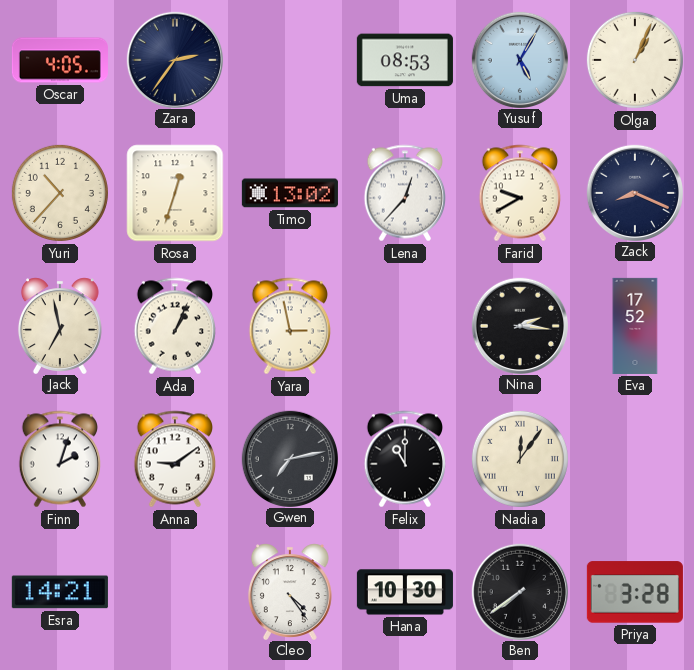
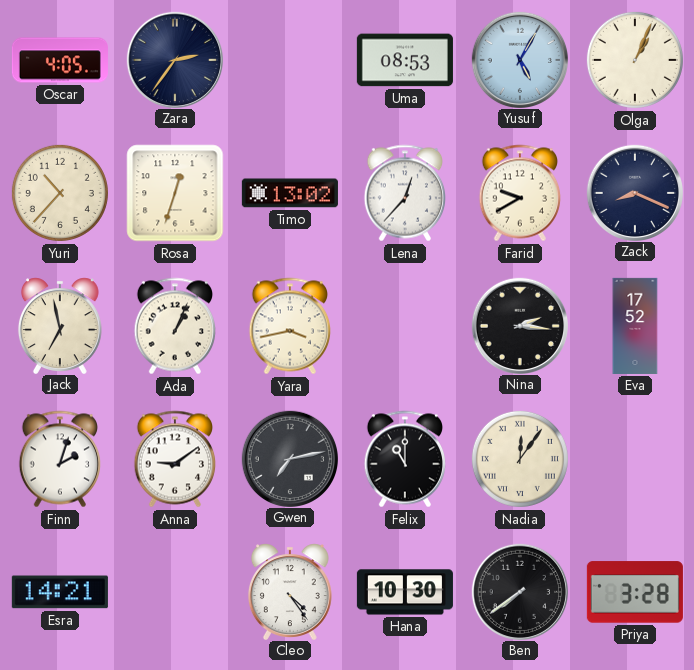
Yara: 2:58 -> 3:43
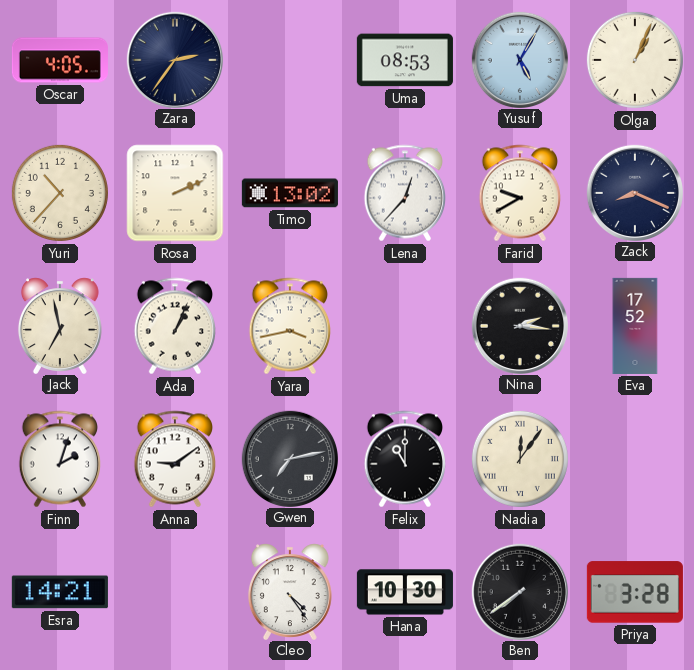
Rosa: 12:33 -> 2:11
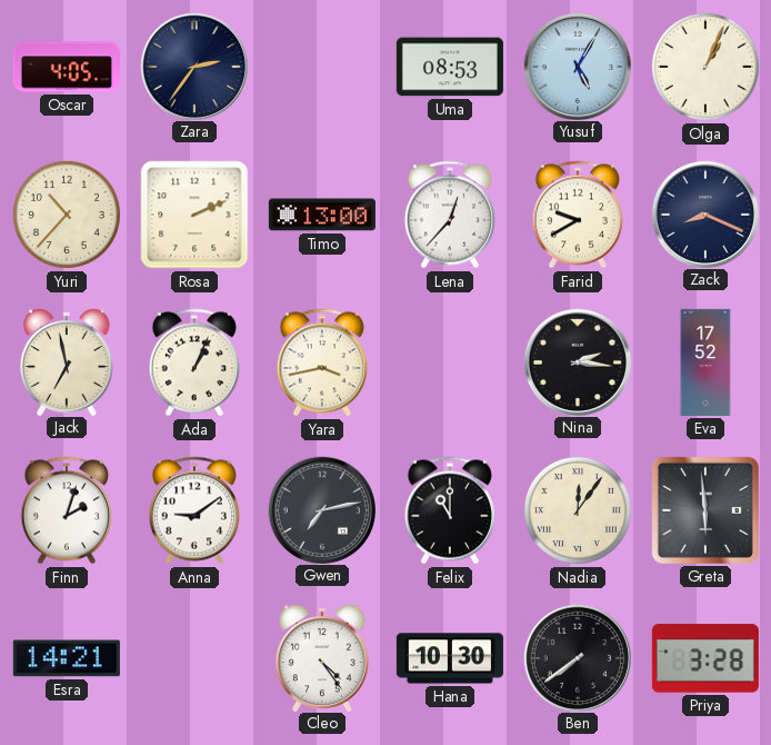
Timo: 13:02 -> 13:00
Greta: none -> 5:59
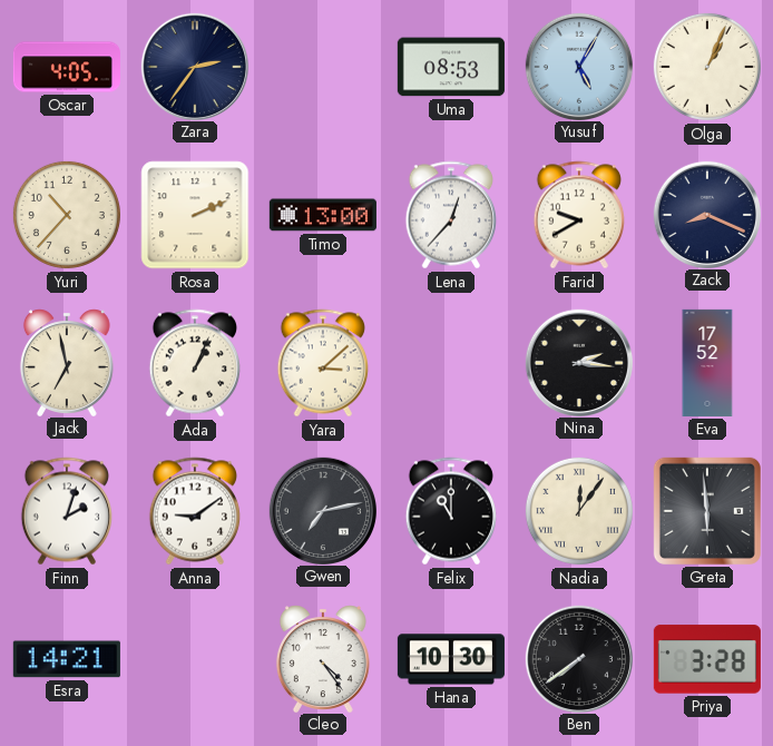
Yara: 3:43 -> 3:08
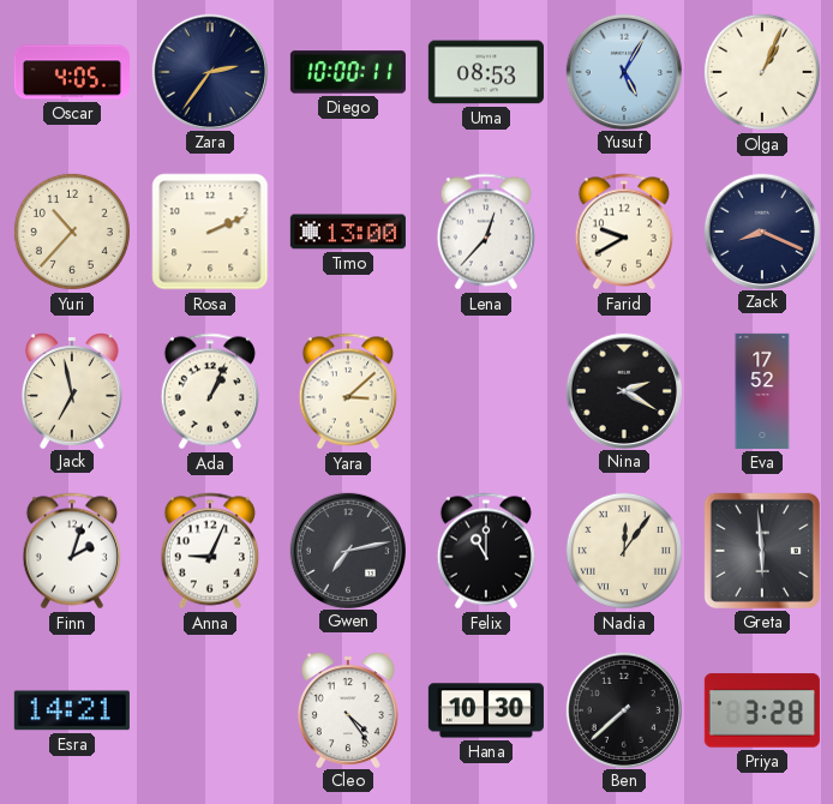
Diego: none -> 10:00
Nina: 2:16 -> 2:20
Anna: 9:09 -> 9:04
Ben: 7:39 -> 7:38
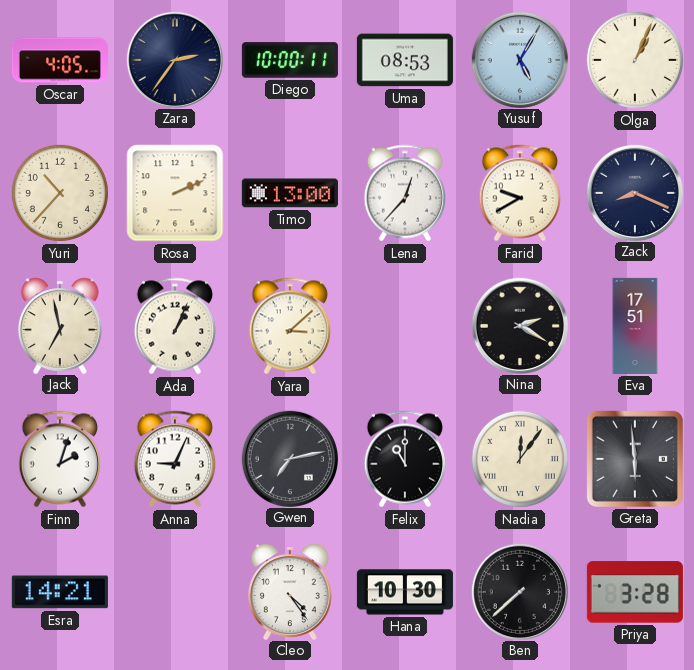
Eva: 17:52 -> 17:51
